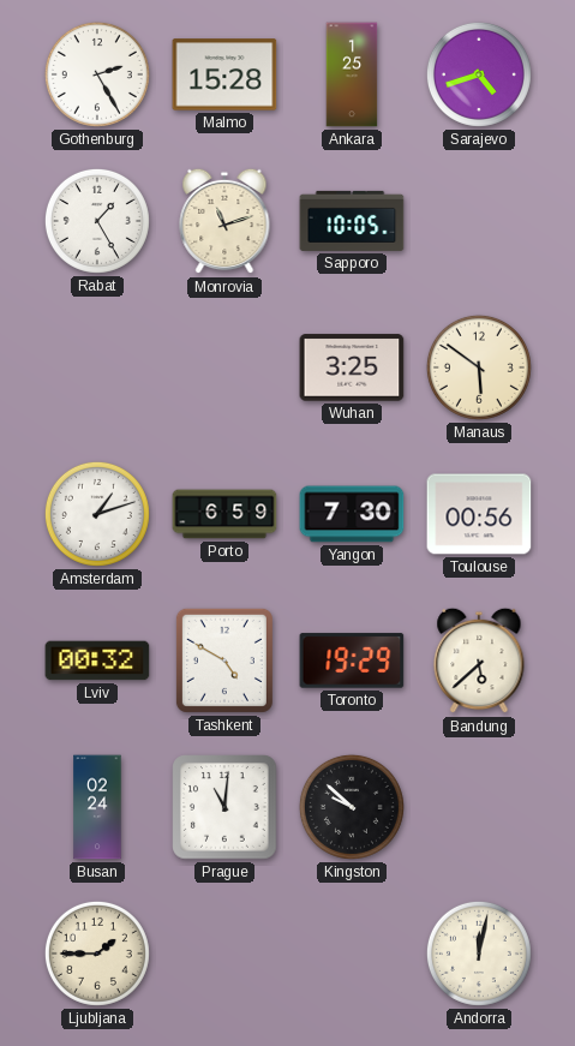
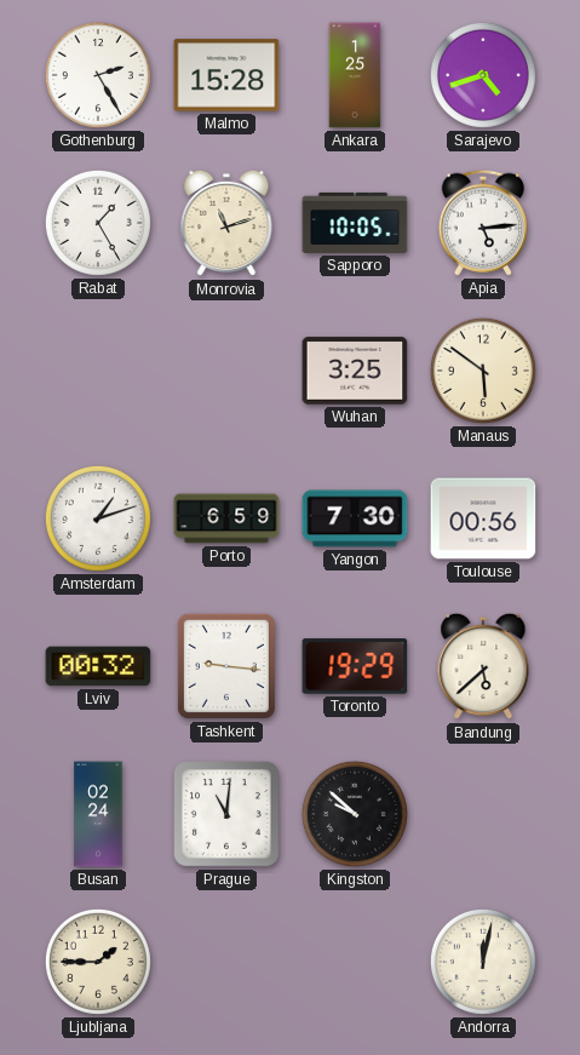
Apia: none -> 5:14
Tashkent: 4:50 -> 9:16
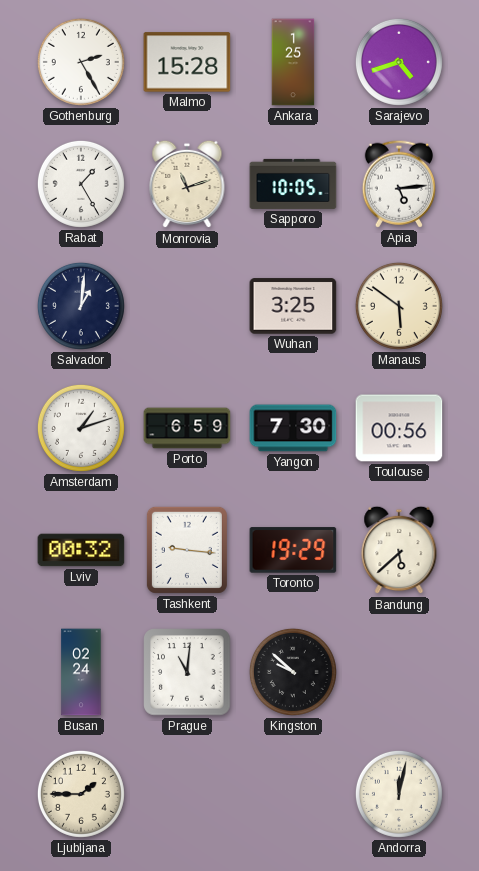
Salvador: none -> 1:01
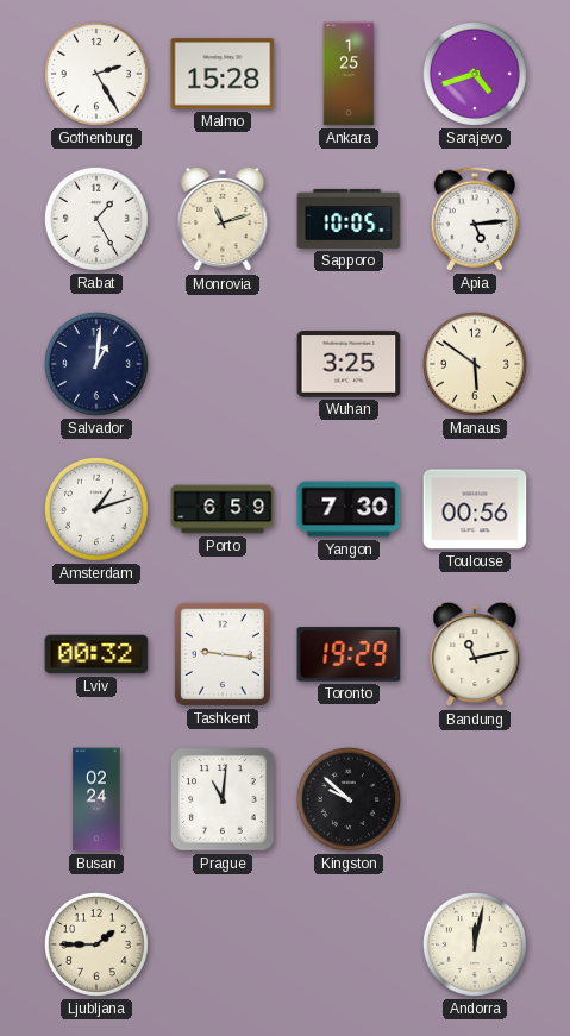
Bandung: 5:38 -> 11:13
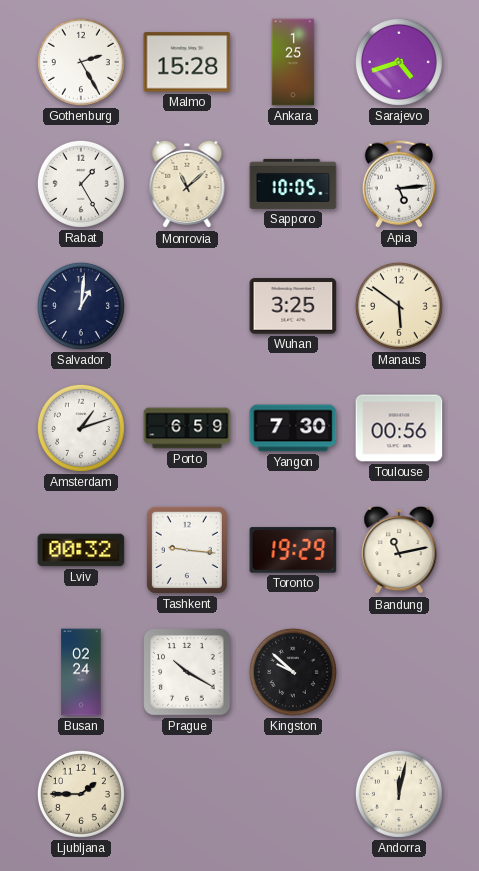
Monrovia: 11:12 -> 11:08
Prague: 11:01 -> 10:20
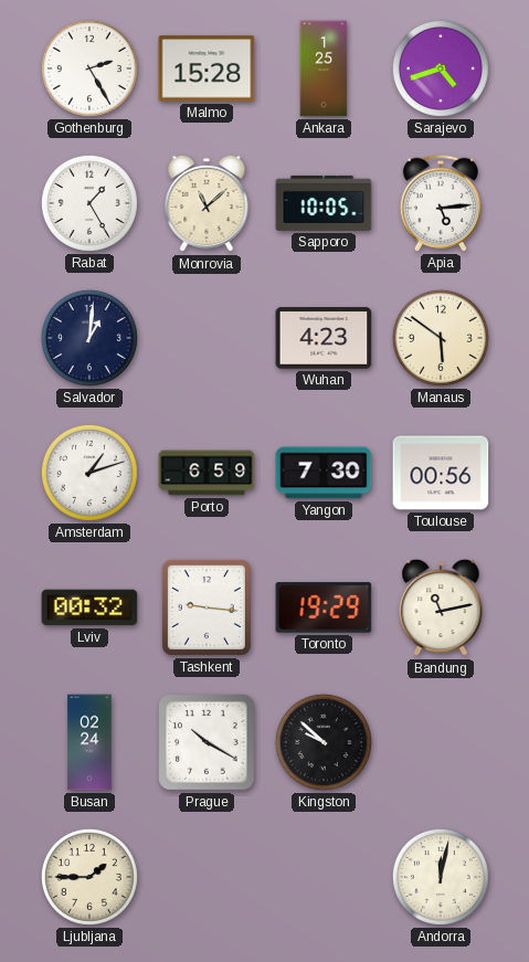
Wuhan: 3:25 -> 4:23
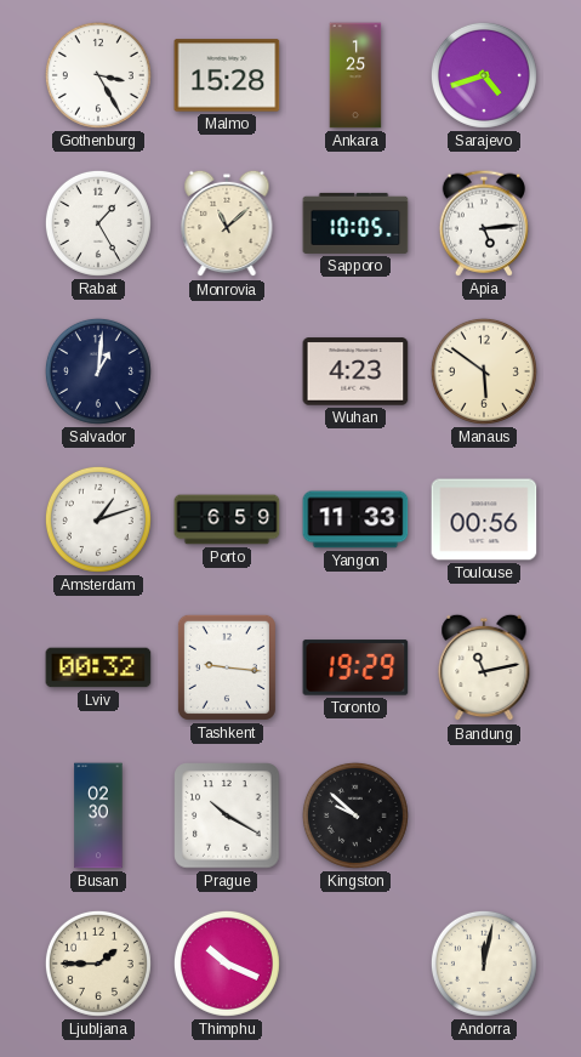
Gothenburg: 2:25 -> 3:25
Yangon: 7:30 -> 11:33
Busan: 02:24 -> 02:30
Thimphu: none -> 10:19
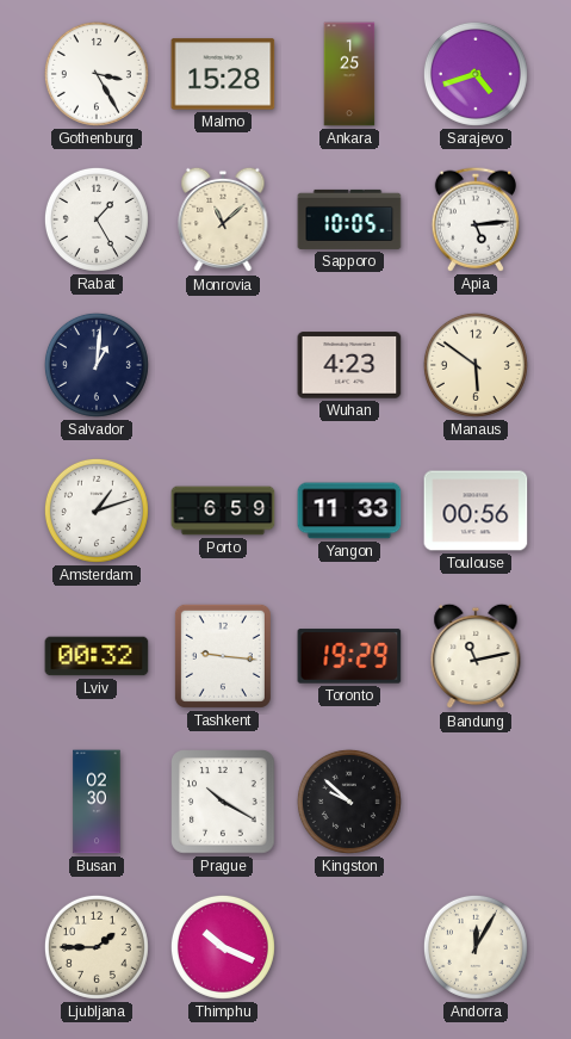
Andorra: 12:02 -> 12:05
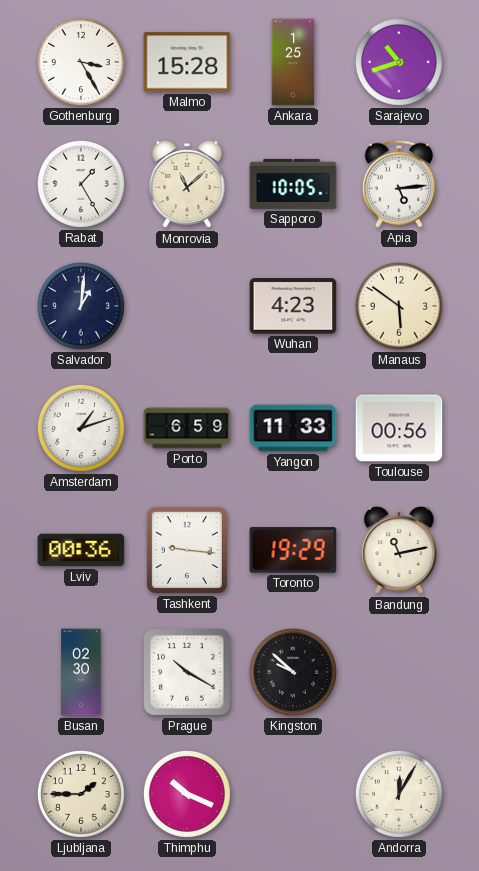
Sarajevo: 4:42 -> 10:42
Lviv: 00:32 -> 00:36
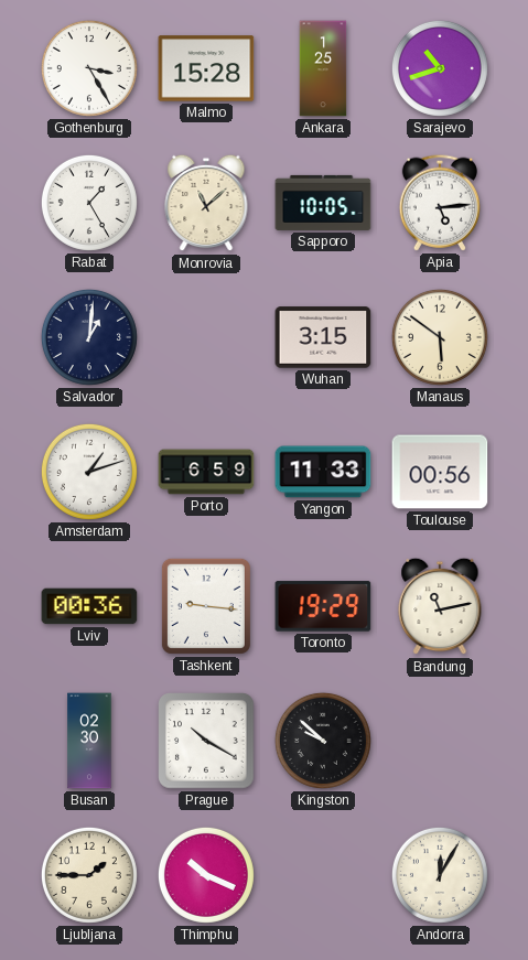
Wuhan: 4:23 -> 3:15
